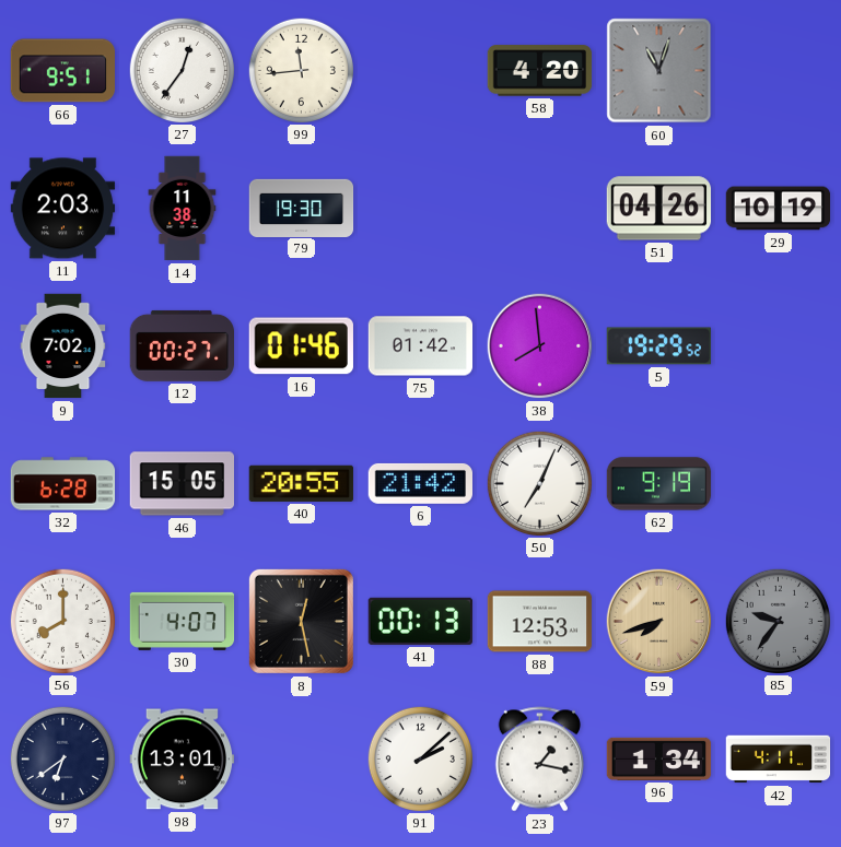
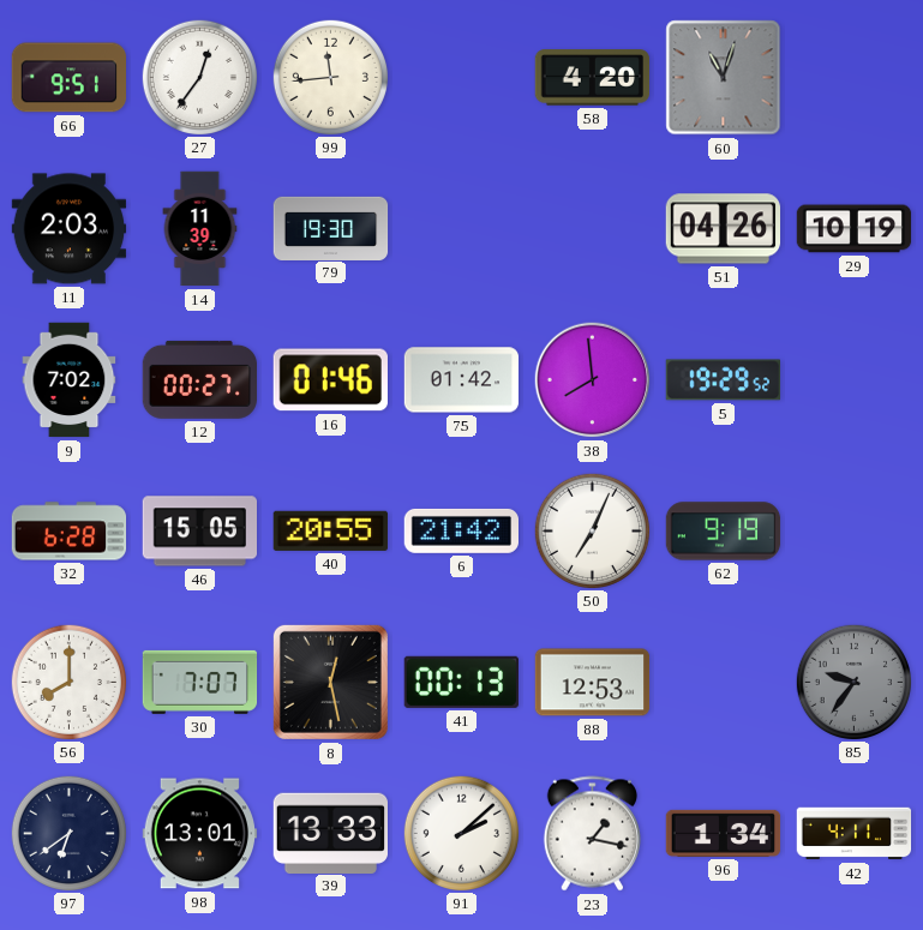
14: 11:38 -> 11:39
30: 4:07 -> 7:07
59: 7:42 -> none
39: none -> 13:33
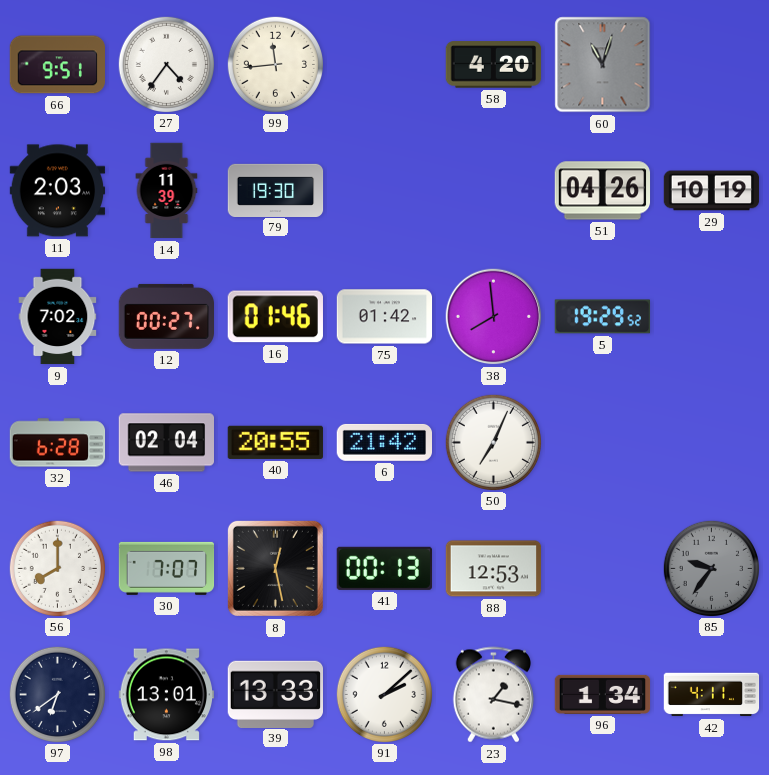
27: 12:36 -> 4:36
46: 15:05 -> 02:04
62: 9:19 -> none
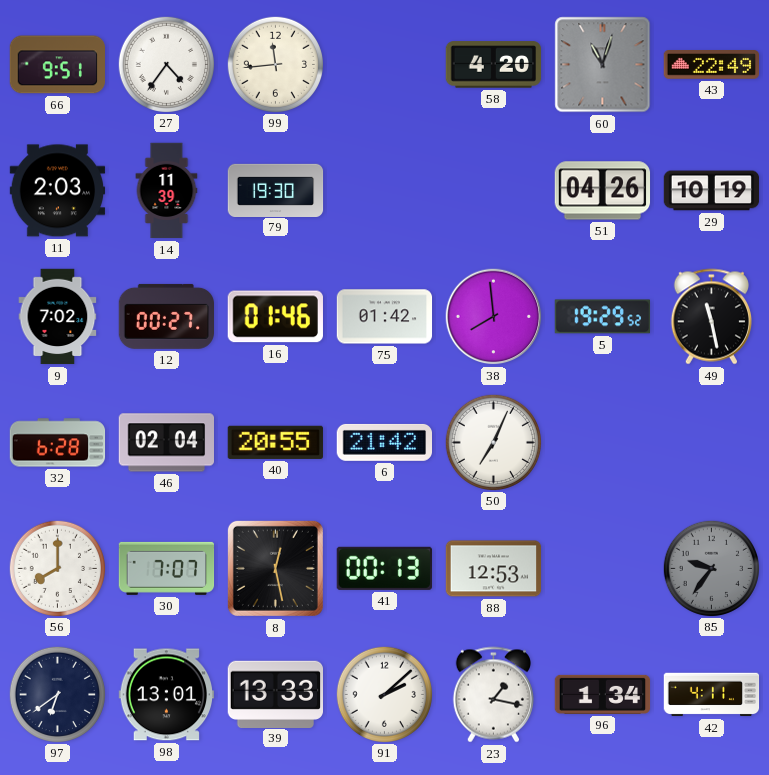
43: none -> 22:49
49: none -> 11:28
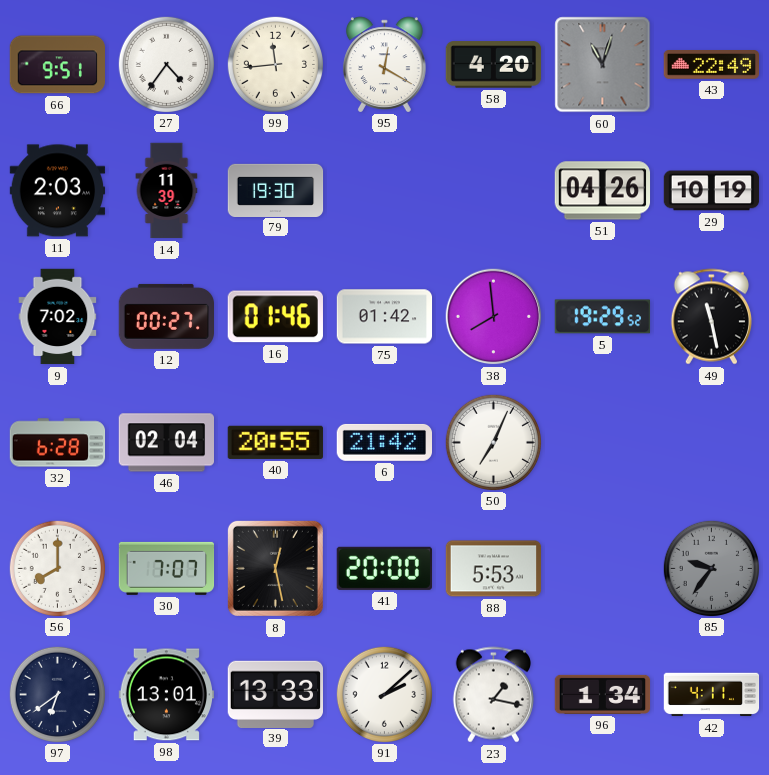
95: none -> 12:20
41: 00:13 -> 20:00
88: 12:53 -> 5:53
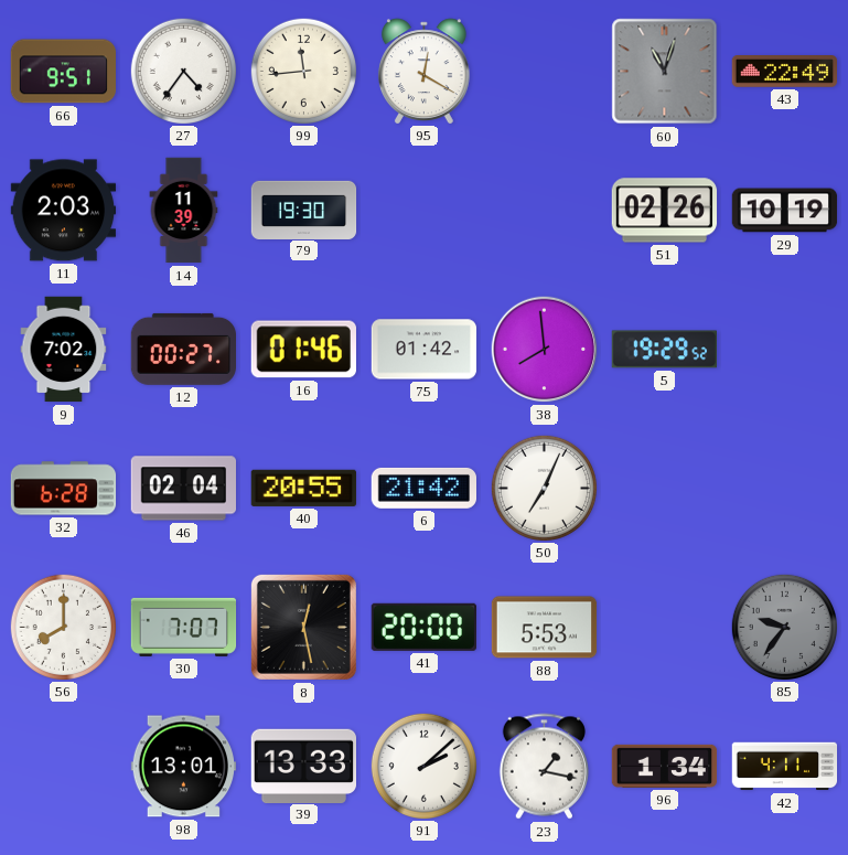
58: 4:20 -> none
51: 04:26 -> 02:26
49: 11:28 -> none
97: 6:39 -> none
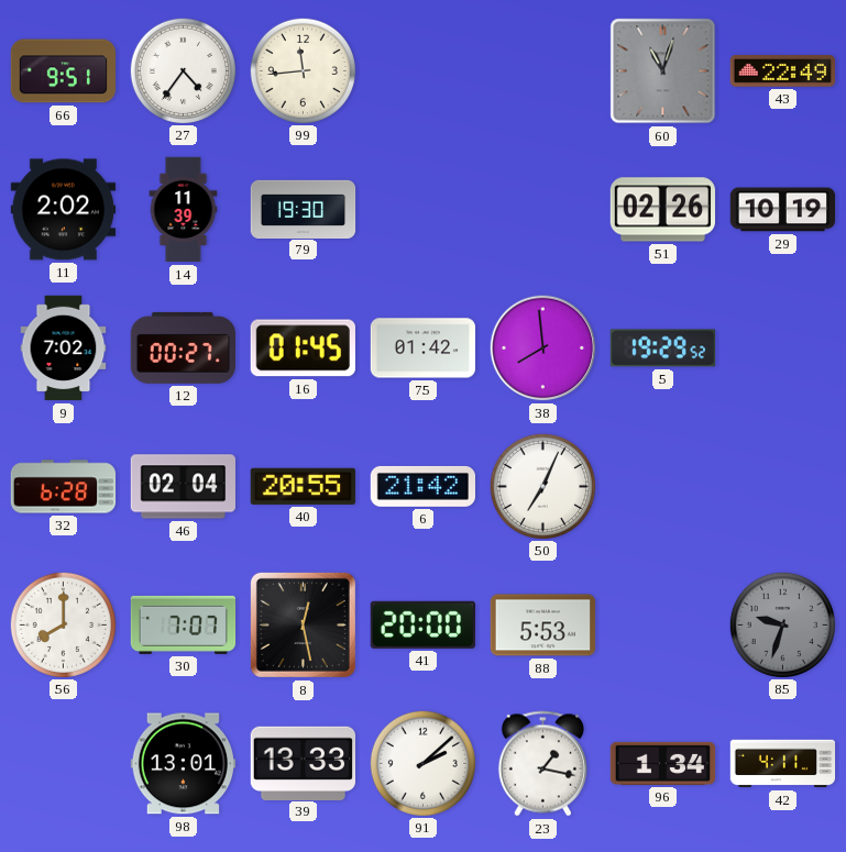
95: 12:20 -> none
11: 2:03 -> 2:02
16: 01:46 -> 01:45
85: 9:36 -> 9:33
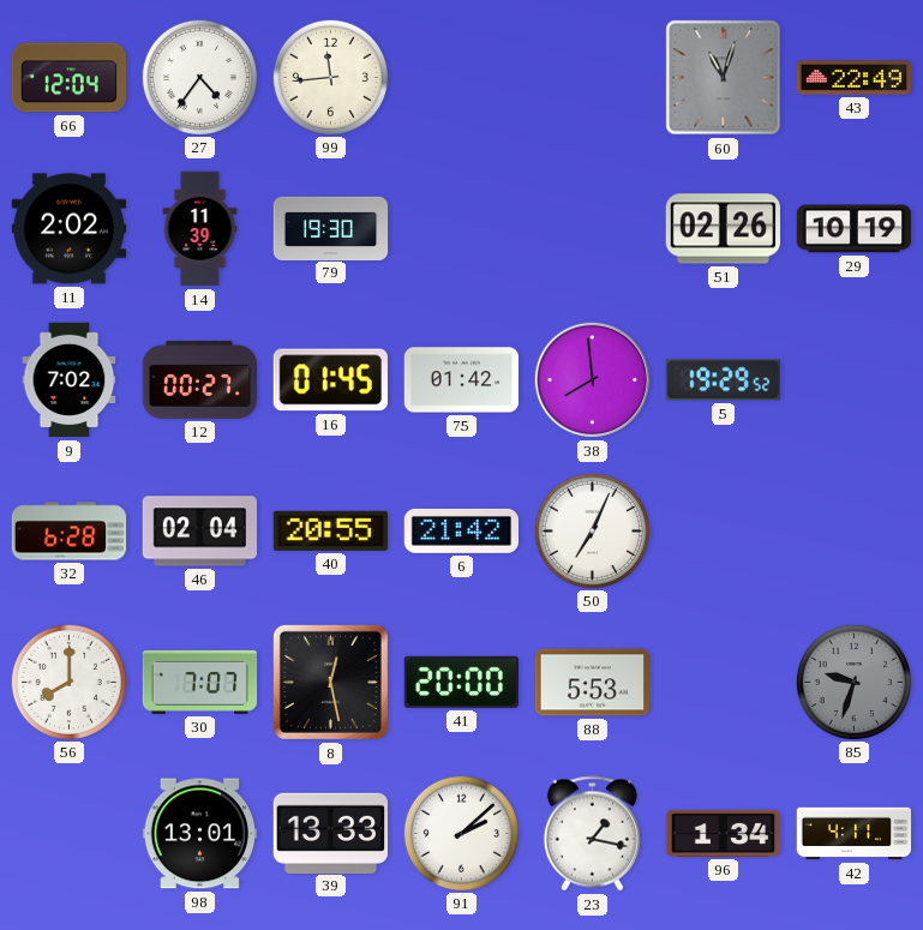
66: 9:51 -> 12:04
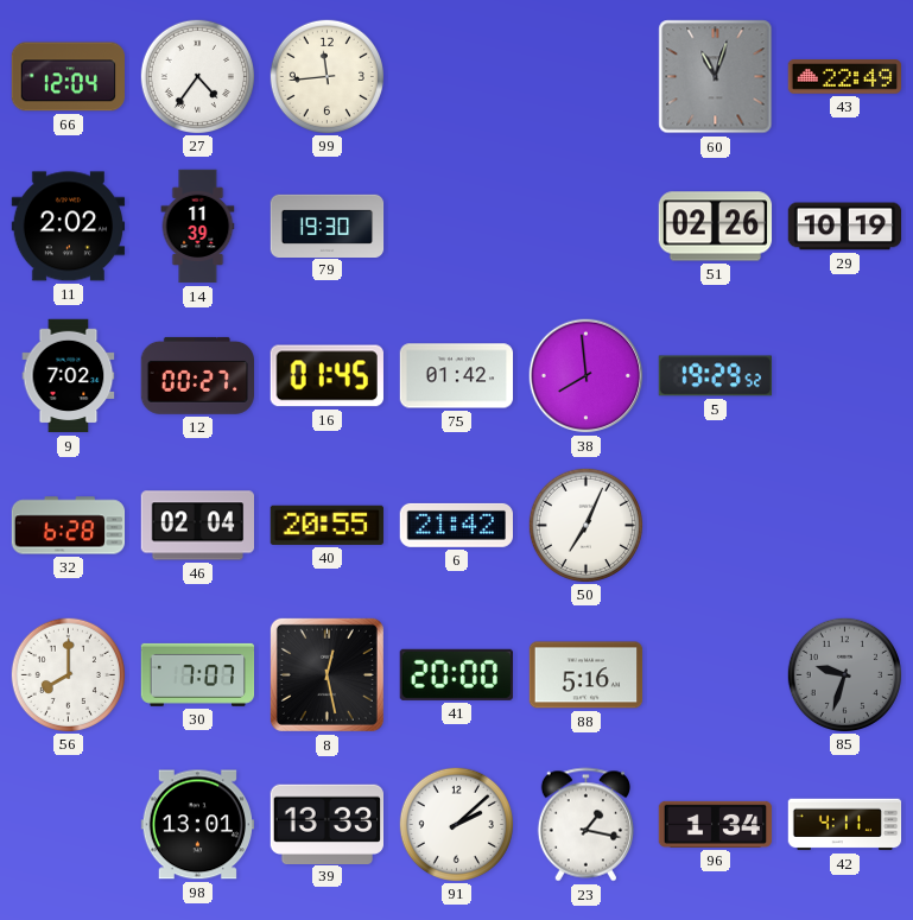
88: 5:53 -> 5:16
